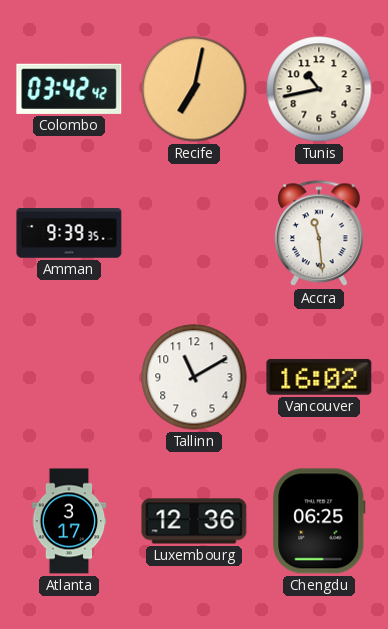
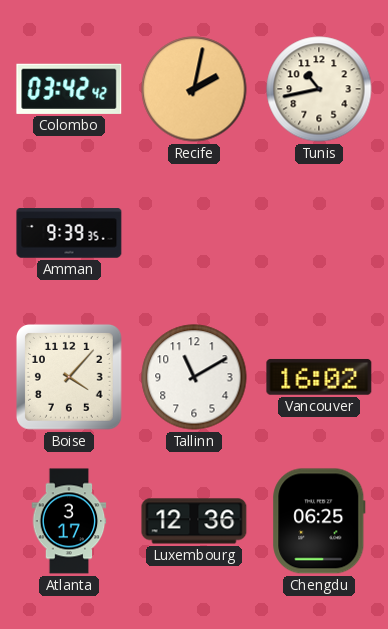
Recife: 7:02 -> 2:02
Accra: 11:29 -> none
Boise: none -> 4:07
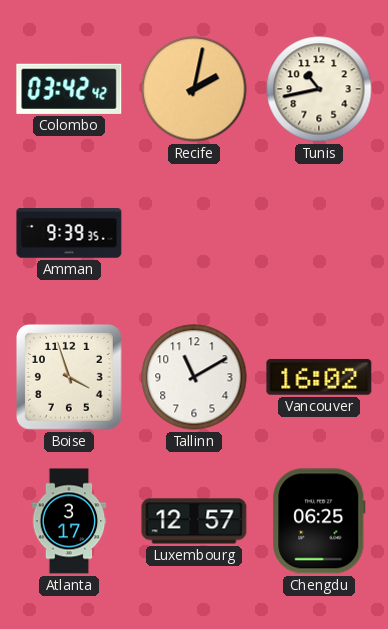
Boise: 4:07 -> 3:57
Luxembourg: 12:36 -> 12:57
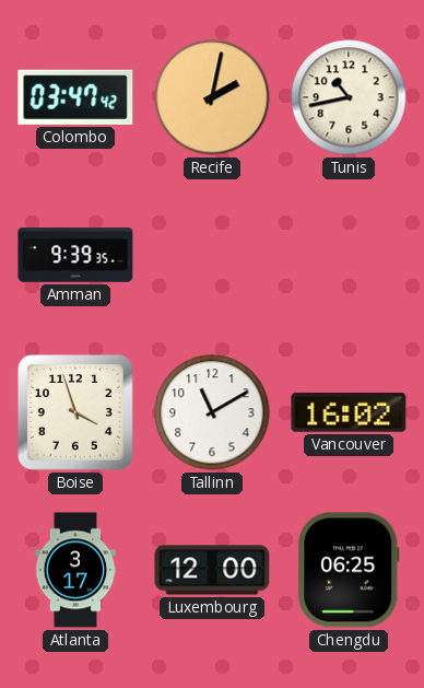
Colombo: 03:42 -> 03:47
Luxembourg: 12:57 -> 12:00
